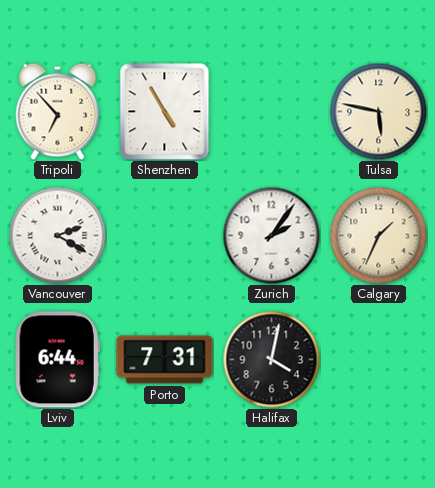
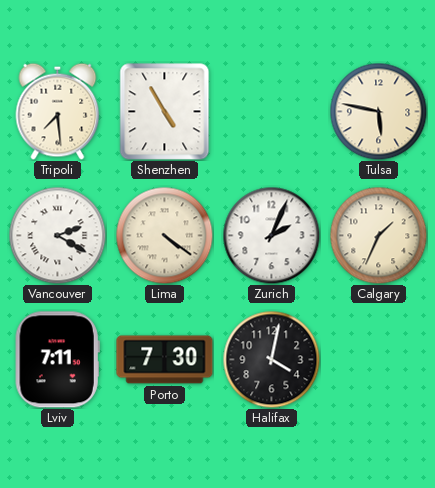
Tripoli: 6:53 -> 7:29
Lima: none -> 4:21
Zurich: 2:06 -> 2:04
Lviv: 6:44 -> 7:11
Porto: 7:31 -> 7:30
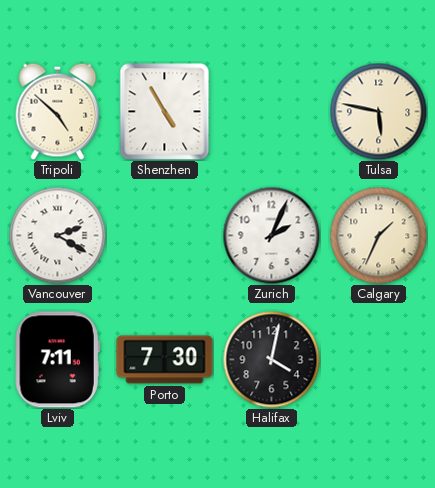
Tripoli: 7:29 -> 4:52
Lima: 4:21 -> none
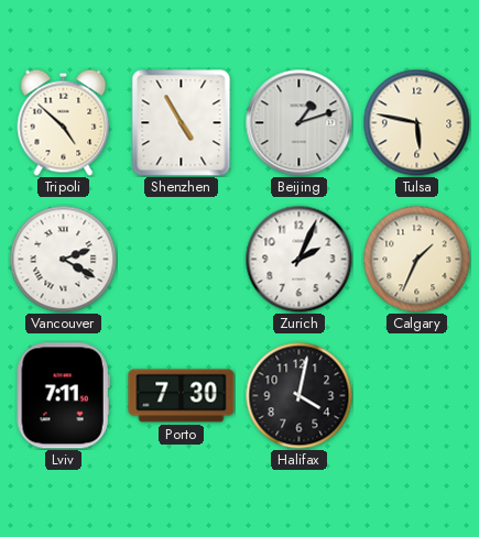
Beijing: none -> 1:12
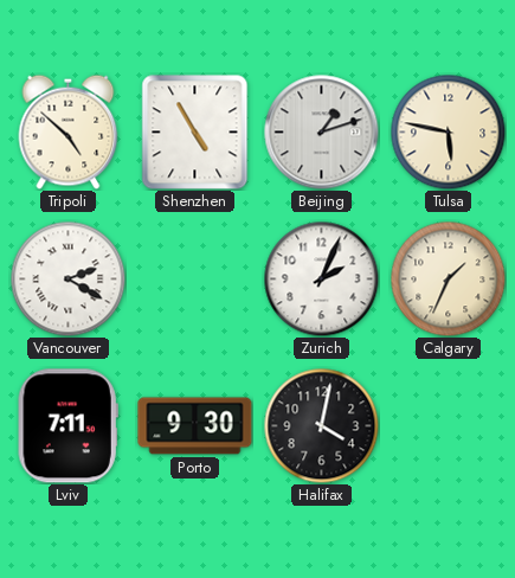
Porto: 7:30 -> 9:30
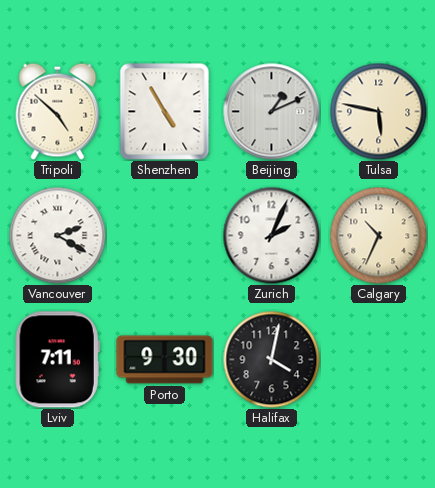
Beijing: 1:12 -> 1:11
Calgary: 1:34 -> 10:34
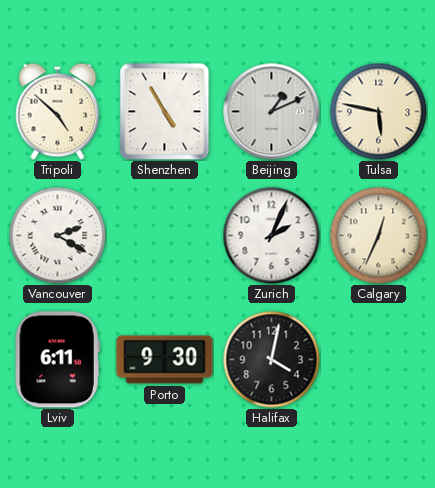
Calgary: 10:34 -> 12:34
Lviv: 7:11 -> 6:11
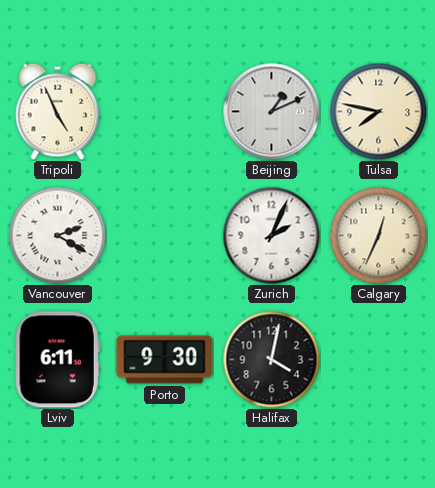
Tripoli: 4:52 -> 4:56
Shenzhen: 4:55 -> none
Tulsa: 5:47 -> 7:47
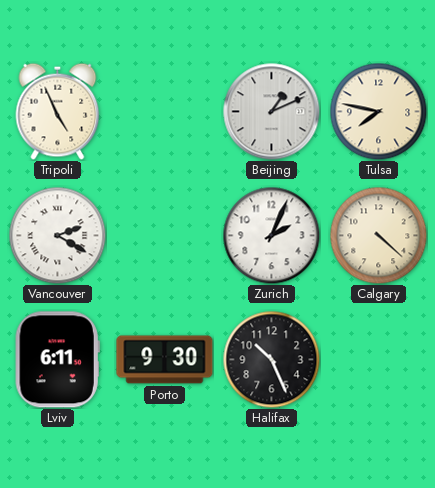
Calgary: 12:34 -> 4:22
Halifax: 4:02 -> 10:26
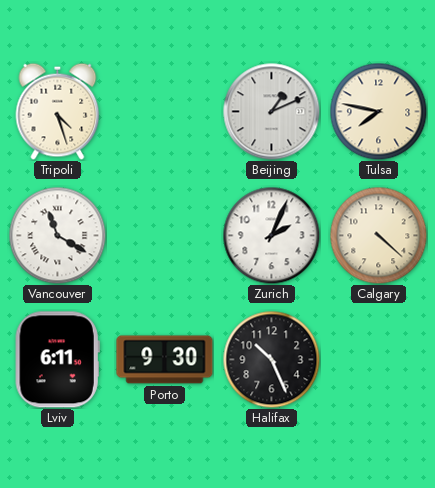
Tripoli: 4:56 -> 4:27
Vancouver: 2:20 -> 11:20
